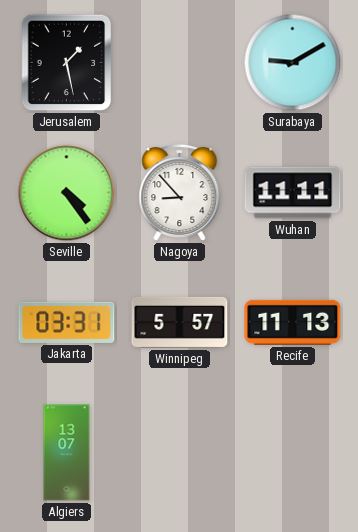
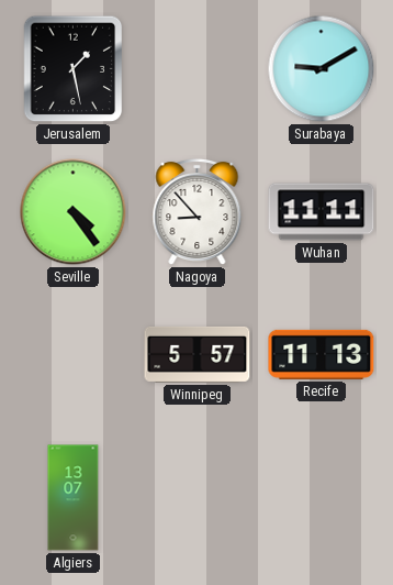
Jakarta: 03:31 -> none
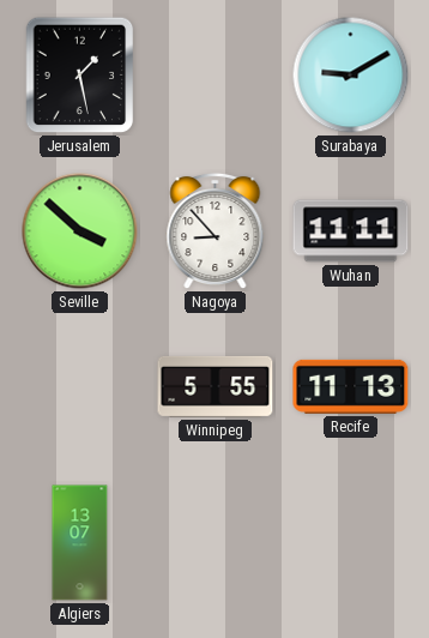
Seville: 4:24 -> 3:52
Winnipeg: 5:57 -> 5:55
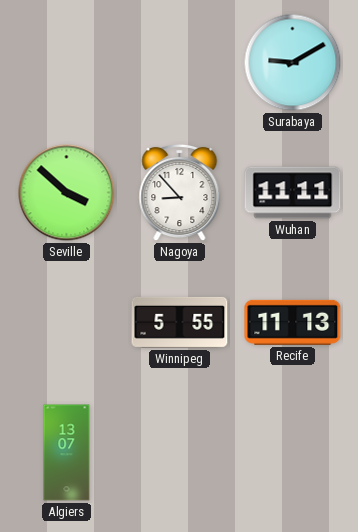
Jerusalem: 1:28 -> none
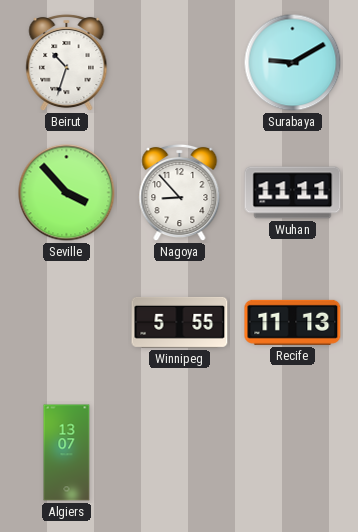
Beirut: none -> 10:33
Seville: 3:52 -> 3:53
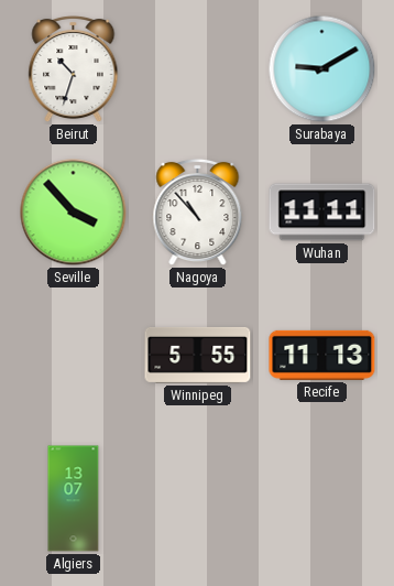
Nagoya: 8:53 -> 10:53
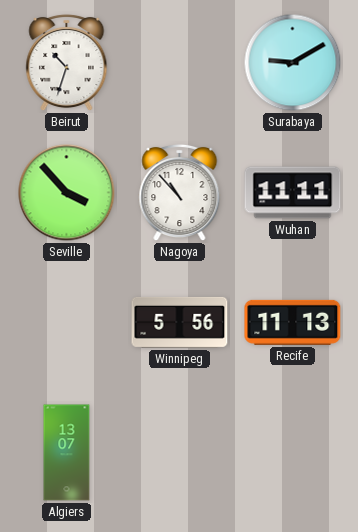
Winnipeg: 5:55 -> 5:56
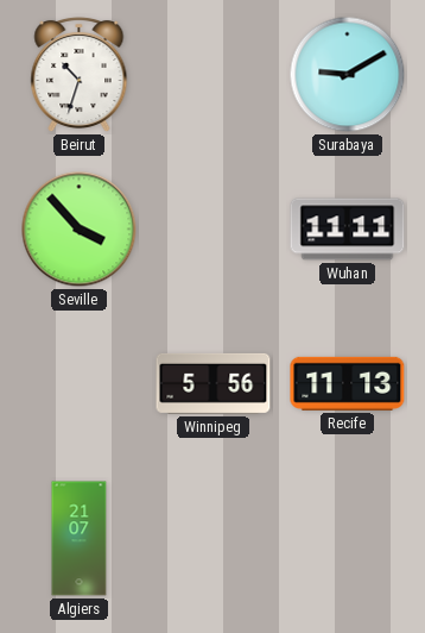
Nagoya: 10:53 -> none
Algiers: 13:07 -> 21:07
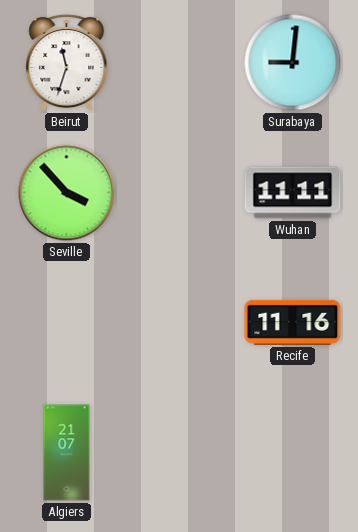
Beirut: 10:33 -> 11:33
Surabaya: 9:10 -> 9:01
Winnipeg: 5:56 -> none
Recife: 11:13 -> 11:16
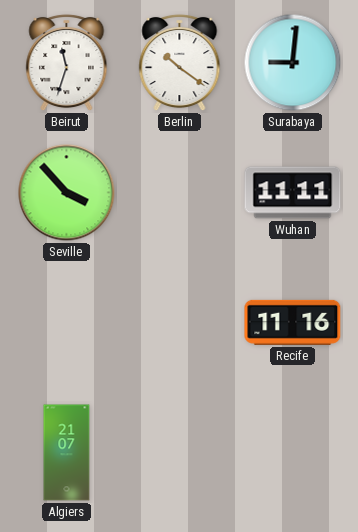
Berlin: none -> 10:21
